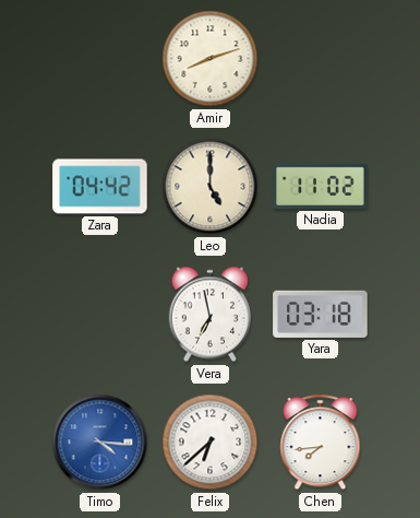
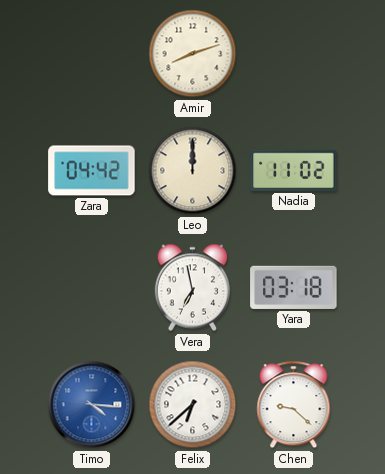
Leo: 5:00 -> 12:00
Chen: 7:44 -> 9:22
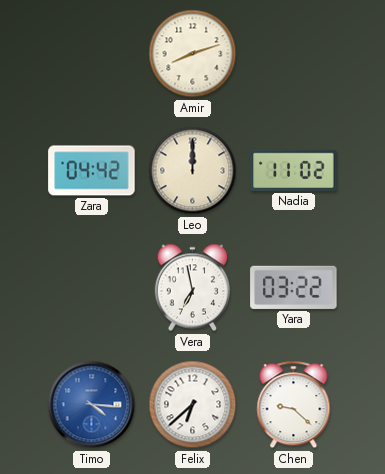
Yara: 03:18 -> 03:22
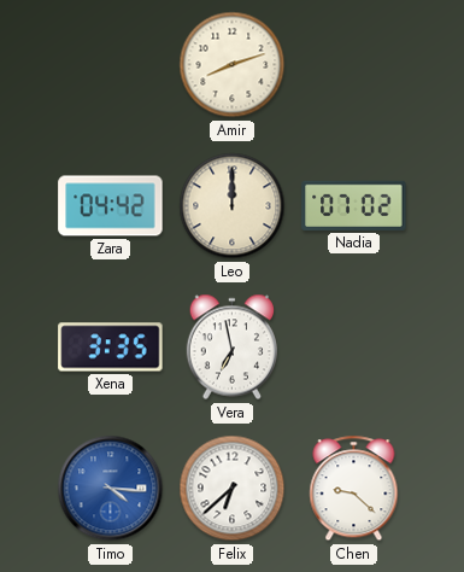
Nadia: 11:02 -> 07:02
Xena: none -> 3:35
Yara: 03:22 -> none
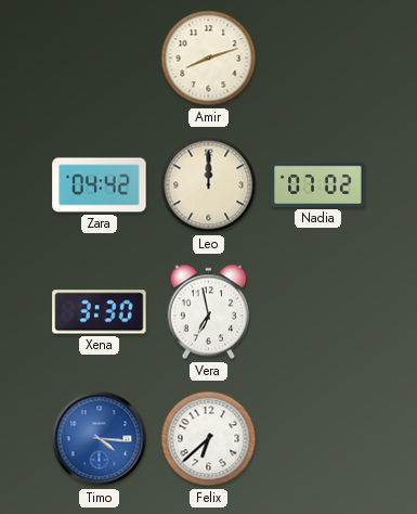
Xena: 3:35 -> 3:30
Chen: 9:22 -> none
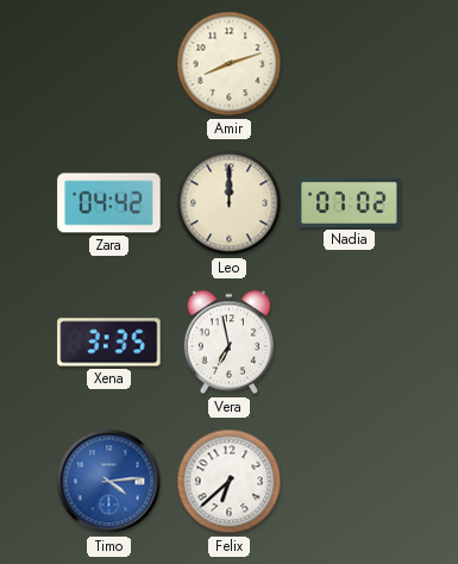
Xena: 3:30 -> 3:35
Timo: 4:16 -> 4:14
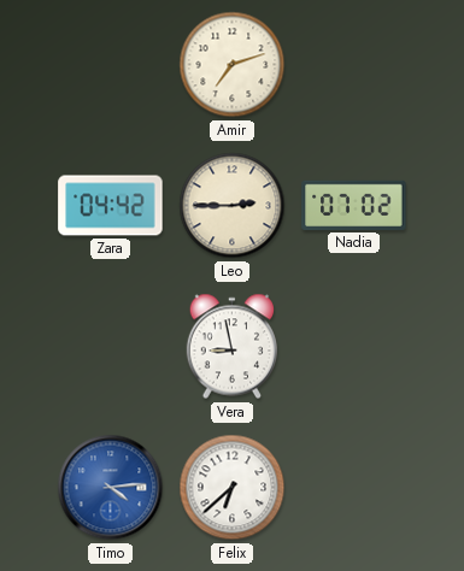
Amir: 8:12 -> 7:12
Leo: 12:00 -> 2:45
Xena: 3:35 -> none
Vera: 6:58 -> 8:58
